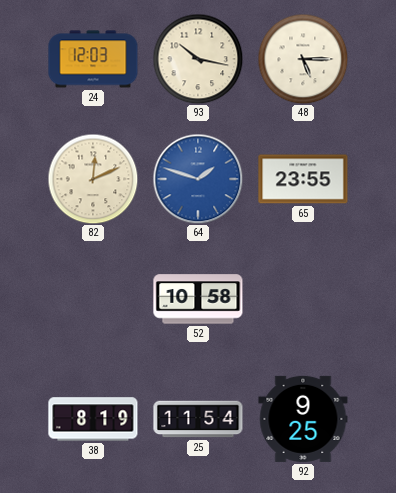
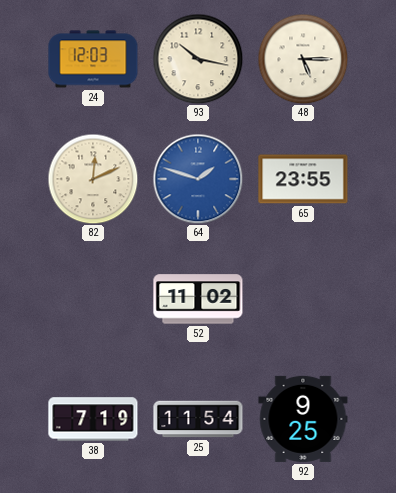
52: 10:58 -> 11:02
38: 8:19 -> 7:19
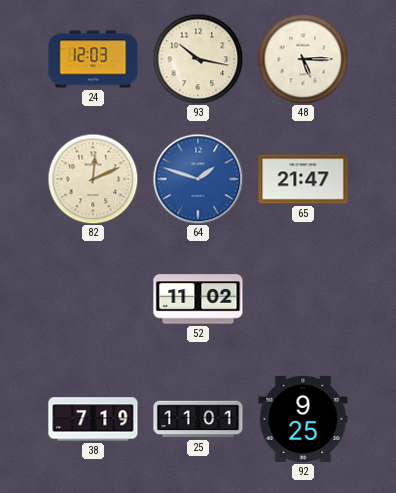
65: 23:55 -> 21:47
25: 11:54 -> 11:01
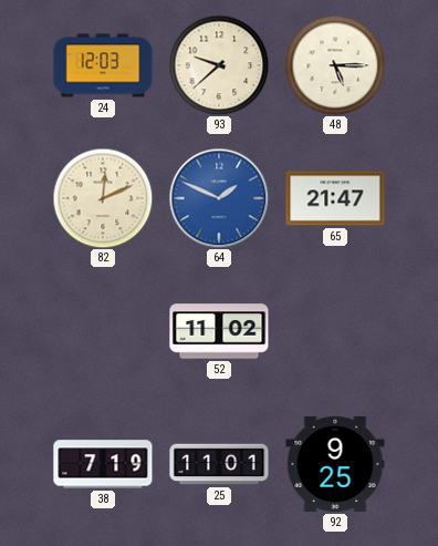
93: 10:17 -> 9:38
64: 1:48 -> 1:49
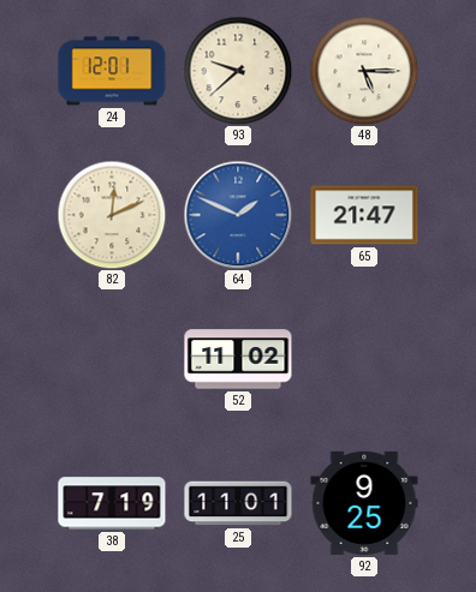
24: 12:03 -> 12:01
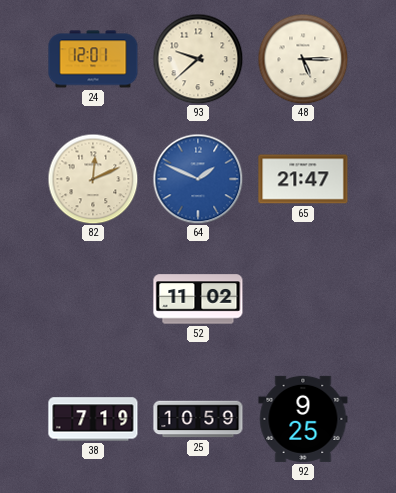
25: 11:01 -> 10:59
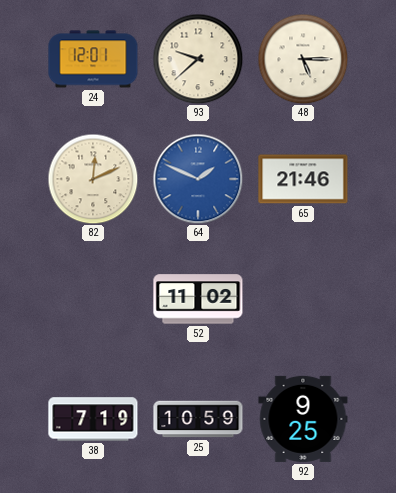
65: 21:47 -> 21:46
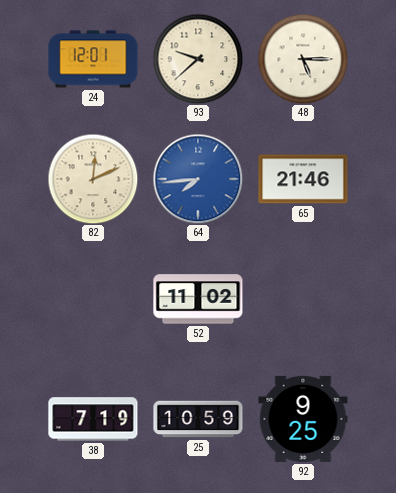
64: 1:49 -> 7:44
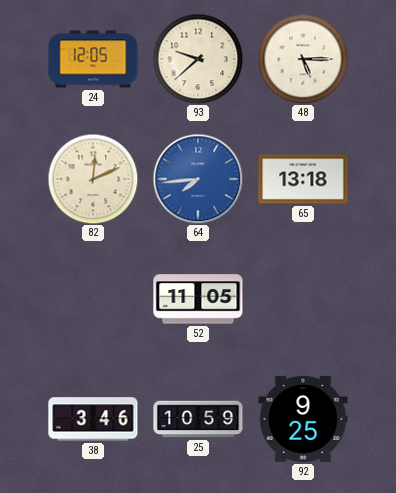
24: 12:01 -> 12:05
65: 21:46 -> 13:18
52: 11:02 -> 11:05
38: 7:19 -> 3:46
